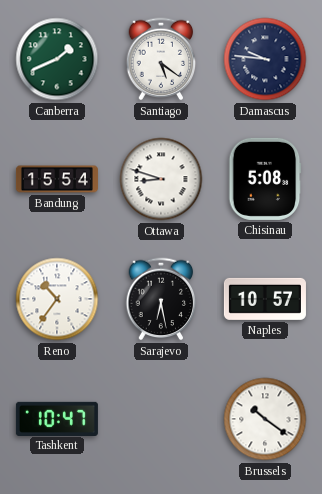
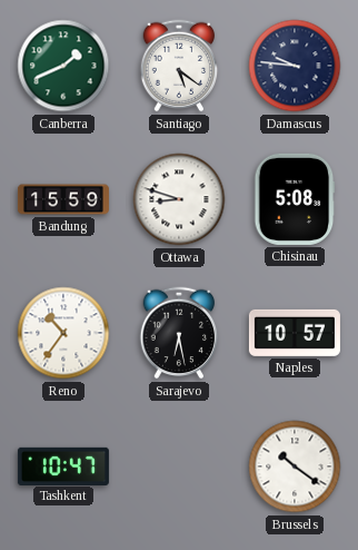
Bandung: 15:54 -> 15:59
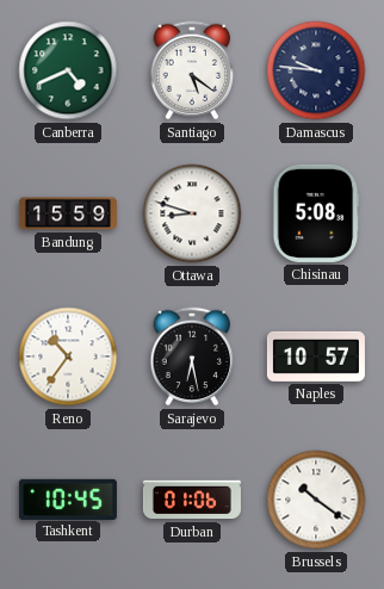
Canberra: 1:41 -> 4:41
Tashkent: 10:47 -> 10:45
Durban: none -> 01:06
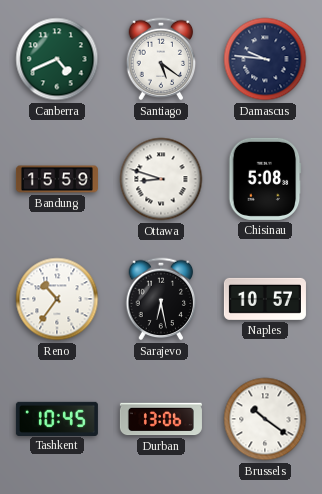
Durban: 01:06 -> 13:06
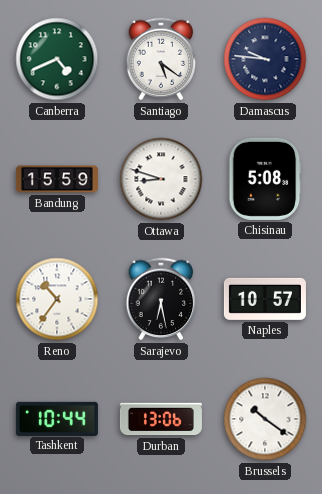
Tashkent: 10:45 -> 10:44
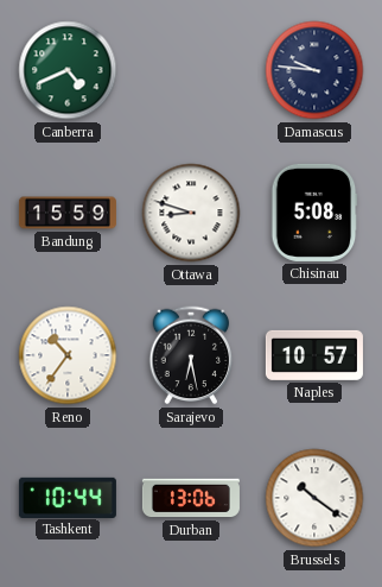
Santiago: 5:21 -> none
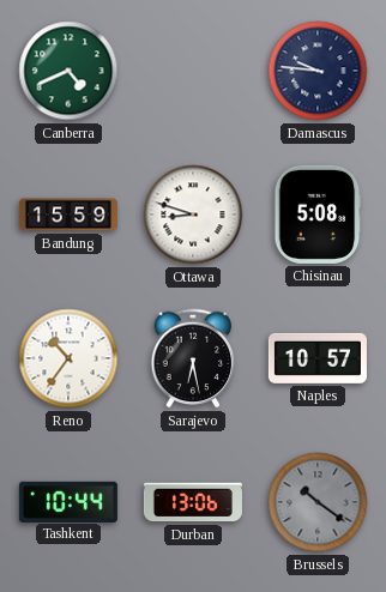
Brussels dial: white -> grey
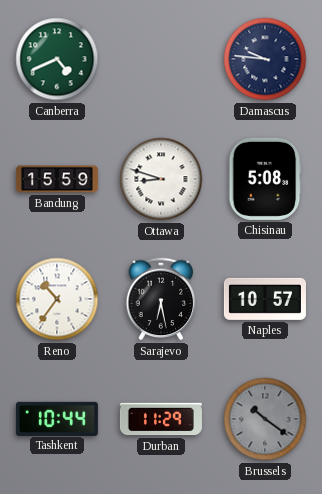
Durban: 13:06 -> 11:29
